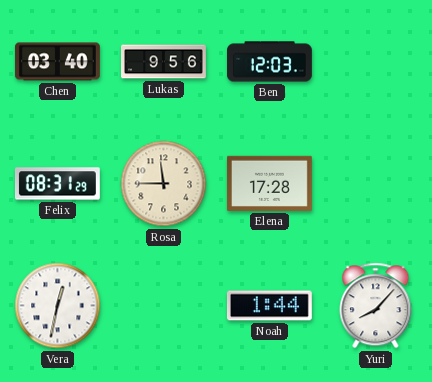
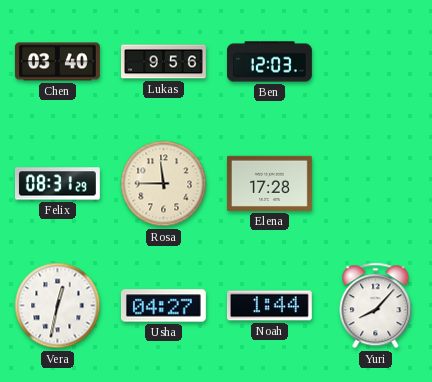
Usha: none -> 04:27
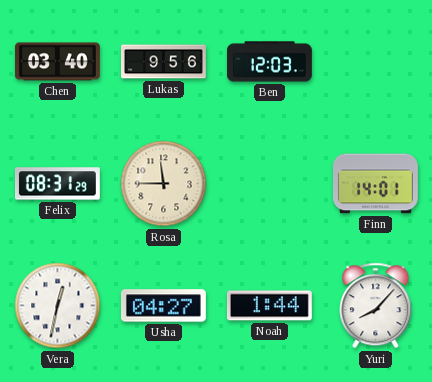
Elena: 17:28 -> none
Finn: none -> 14:01
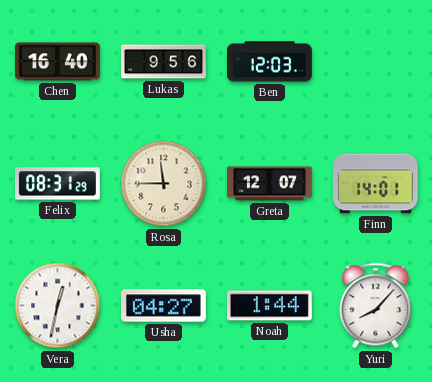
Chen: 03:40 -> 16:40
Greta: none -> 12:07
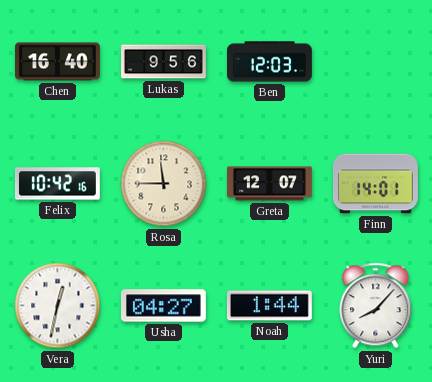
Felix: 08:31 -> 10:42
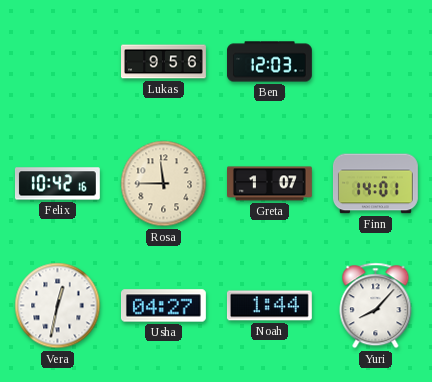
Chen: 16:40 -> none
Greta: 12:07 -> 1:07
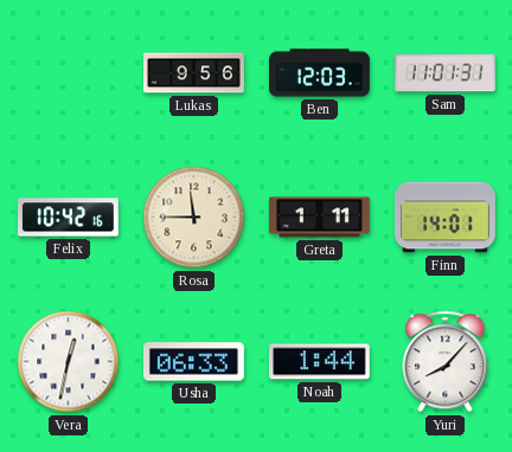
Sam: none -> 11:01
Greta: 1:07 -> 1:11
Usha: 04:27 -> 06:33
